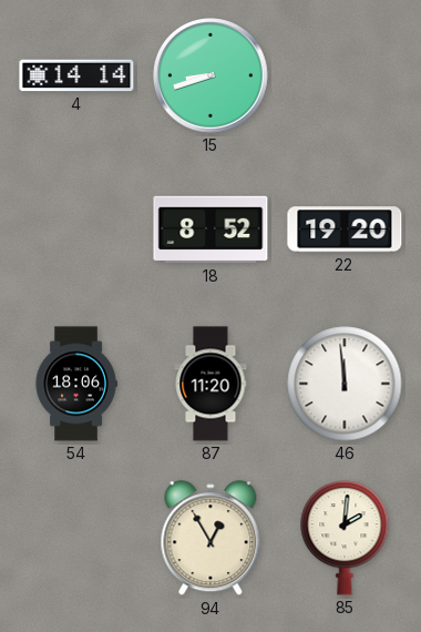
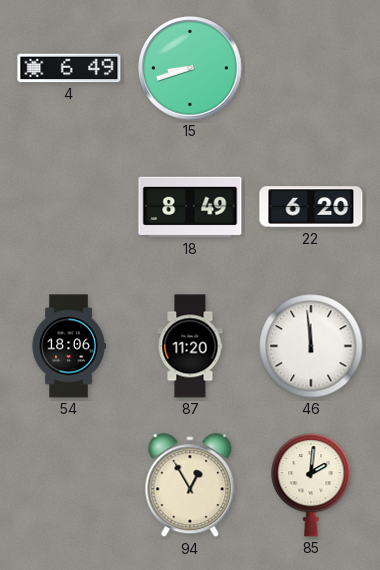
4: 14:14 -> 6:49
18: 8:52 -> 8:49
22: 19:20 -> 6:20
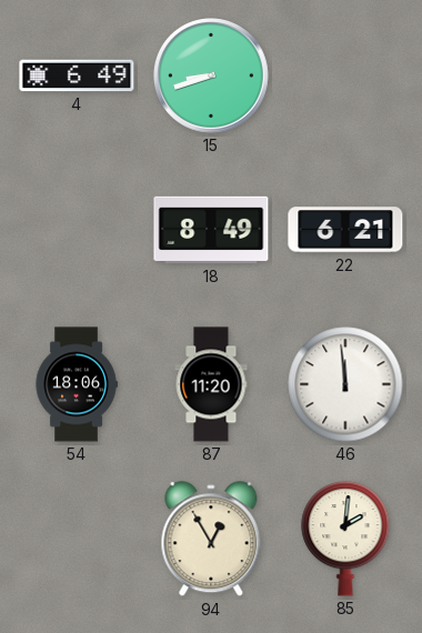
22: 6:20 -> 6:21
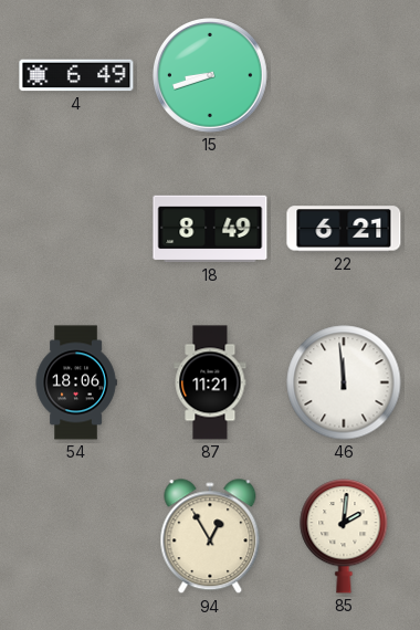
87: 11:20 -> 11:21
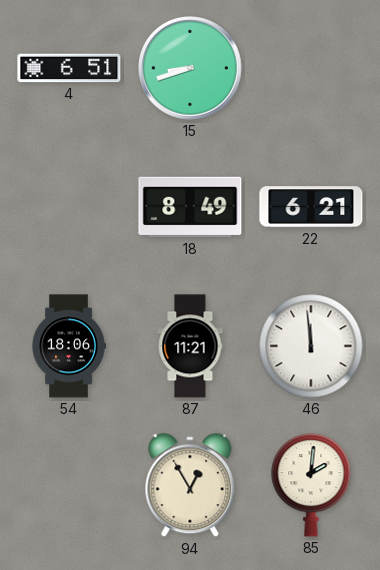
4: 6:49 -> 6:51
